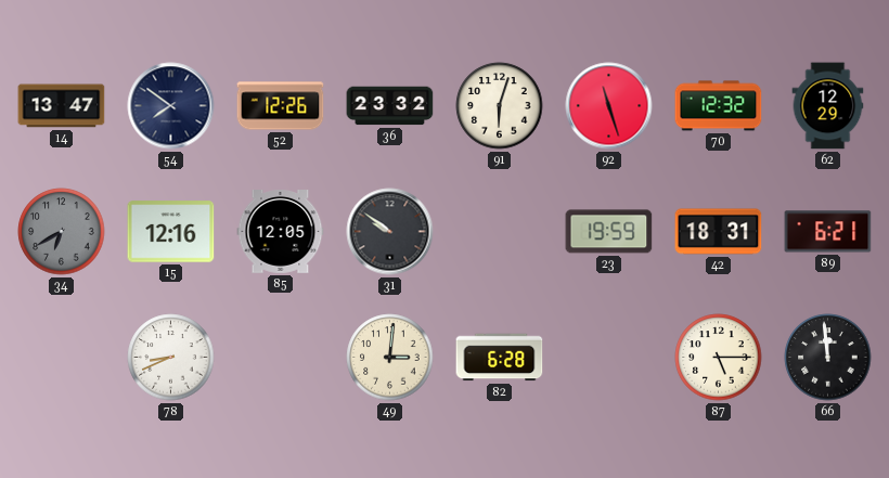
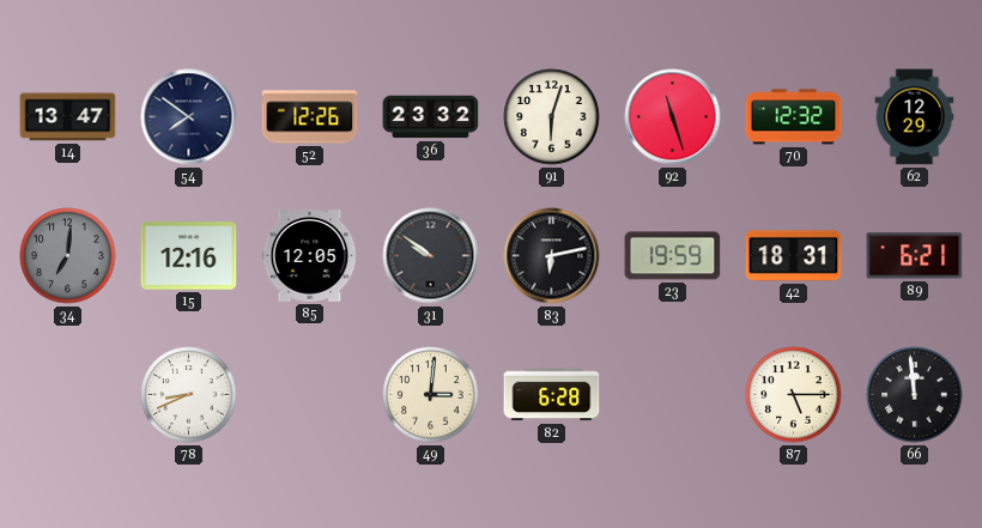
34: 6:40 -> 7:01
83: none -> 6:13
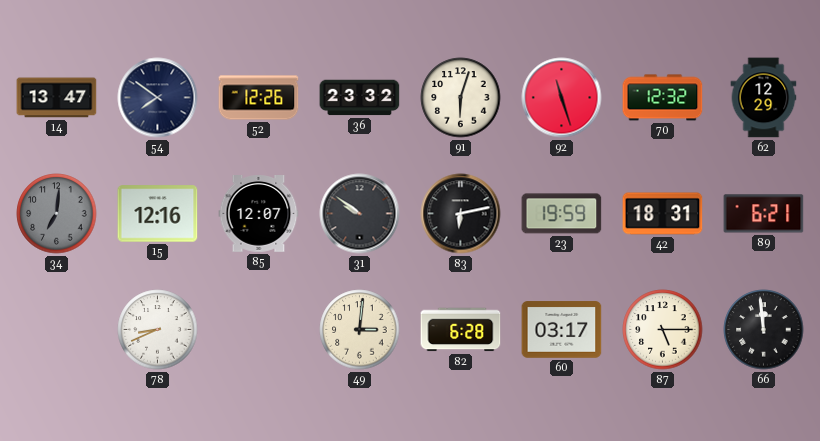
85: 12:05 -> 12:07
60: none -> 03:17
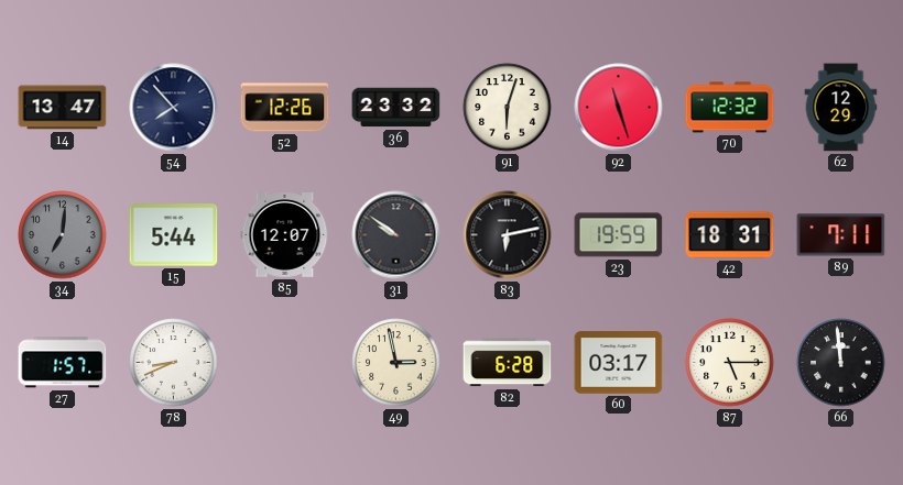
54: 7:51 -> 7:53
15: 12:16 -> 5:44
89: 6:21 -> 7:11
27: none -> 1:57
49: 3:01 -> 2:58
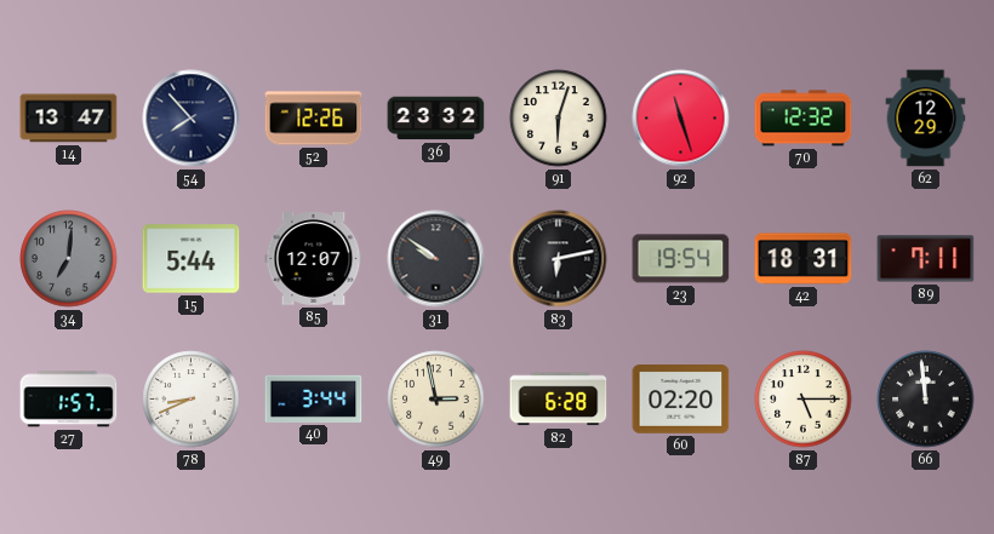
23: 19:59 -> 19:54
40: none -> 3:44
60: 03:17 -> 02:20
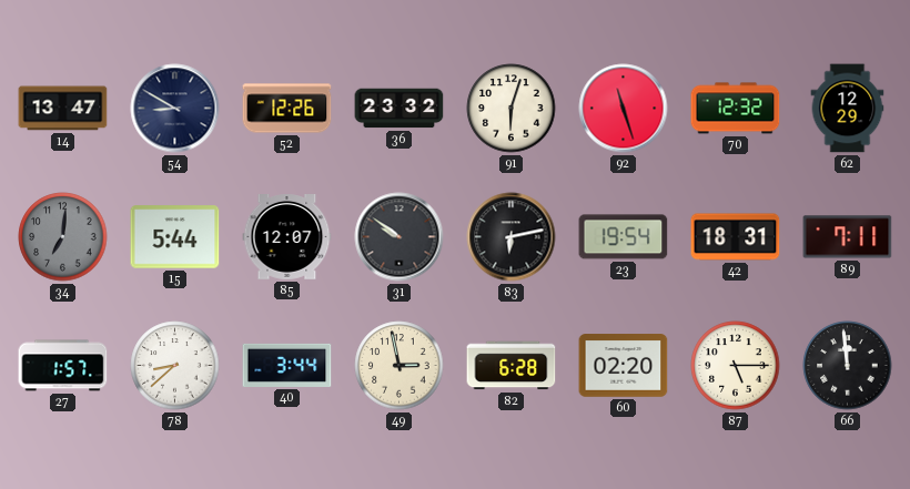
54: 7:53 -> 8:50
78: 8:41 -> 8:38
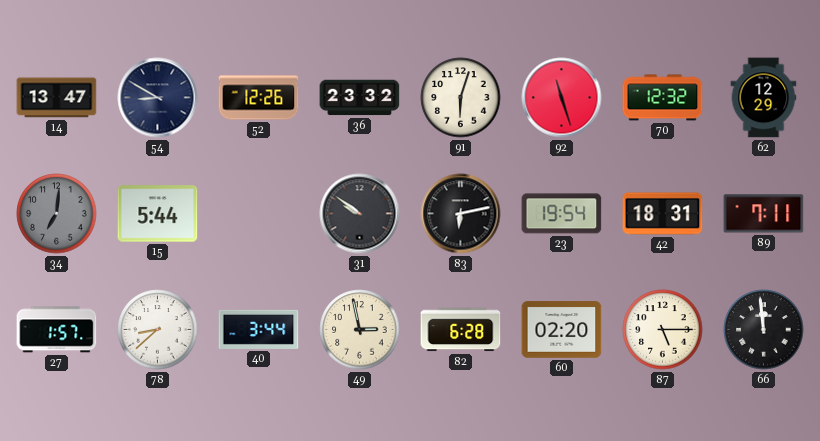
85: 12:07 -> none
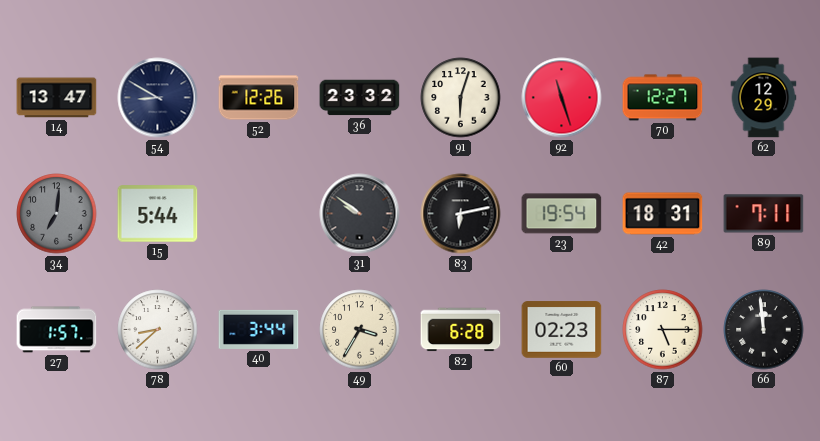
70: 12:32 -> 12:27
49: 2:58 -> 3:35
60: 02:20 -> 02:23
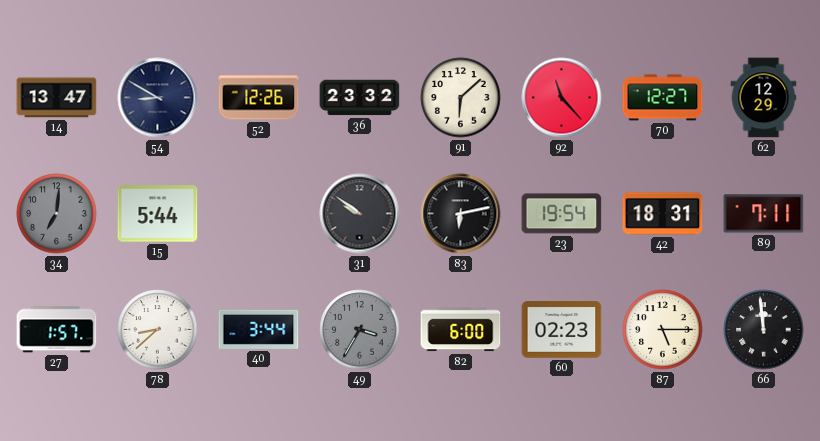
91: 6:03 -> 6:08
92: 11:27 -> 11:23
49 dial: cream -> grey
82: 6:28 -> 6:00
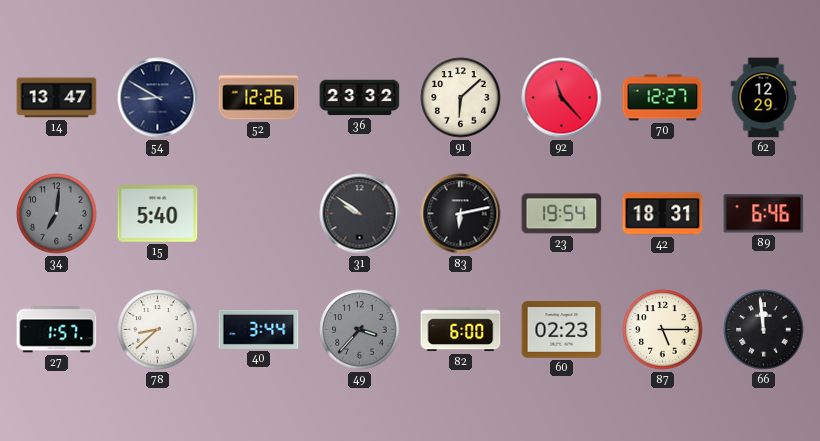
15: 5:44 -> 5:40
89: 7:11 -> 6:46
49: 3:35 -> 3:37
